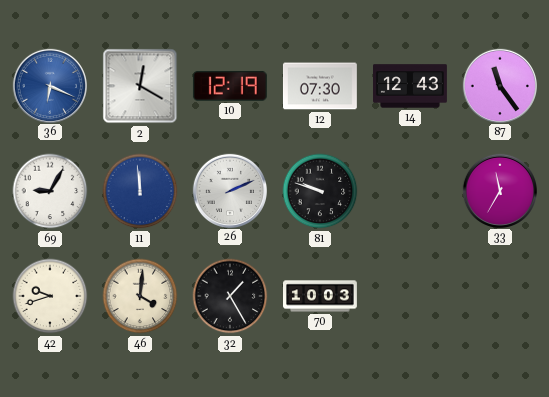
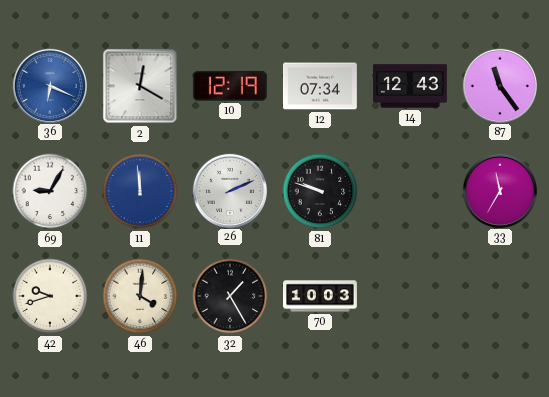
12: 07:30 -> 07:34
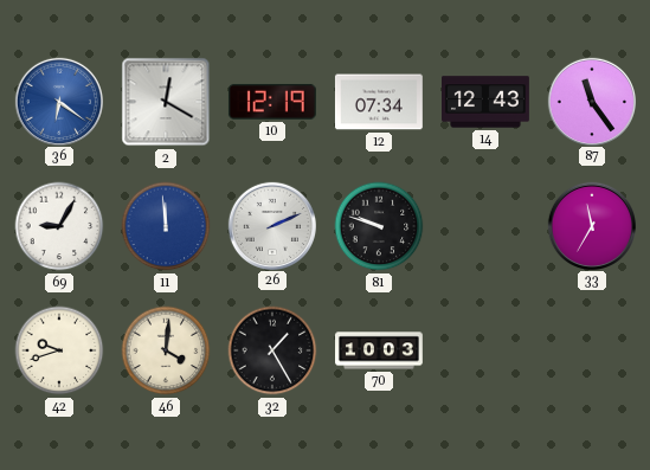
36: 6:19 -> 6:21
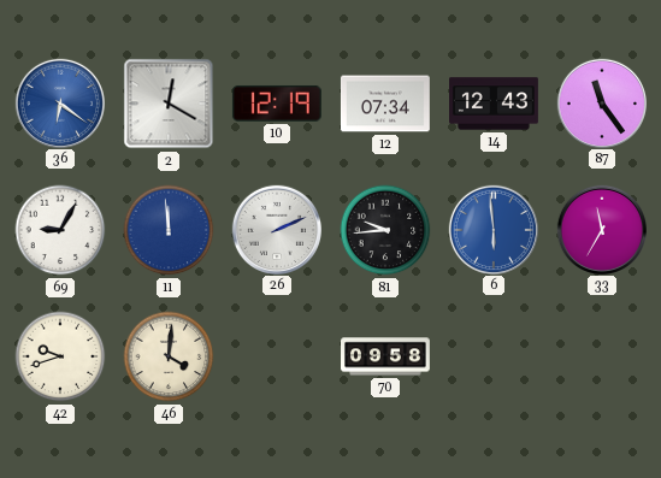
81: 9:48 -> 9:44
6: none -> 5:59
32: 1:25 -> none
70: 10:03 -> 09:58
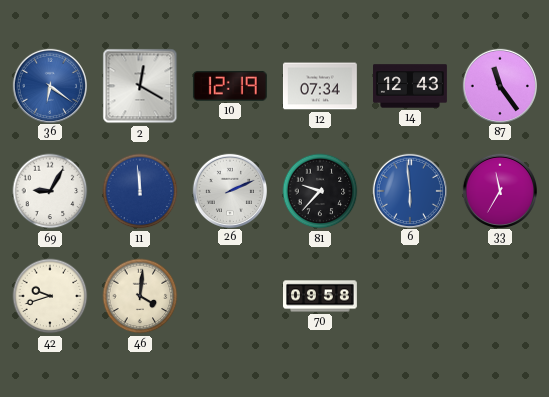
81: 9:44 -> 9:37
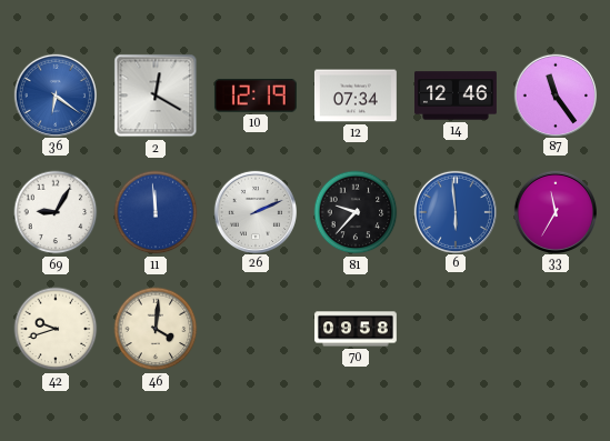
14: 12:43 -> 12:46
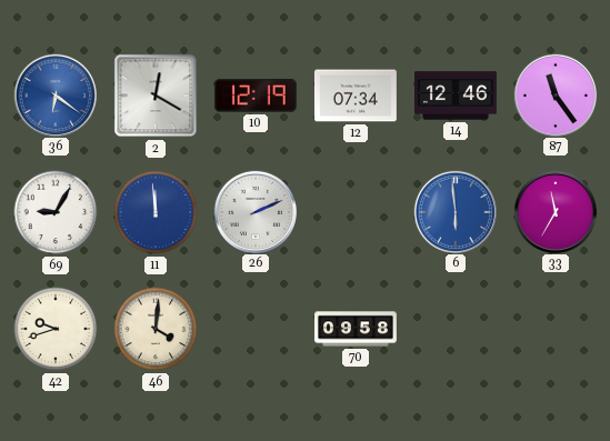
81: 9:37 -> none
